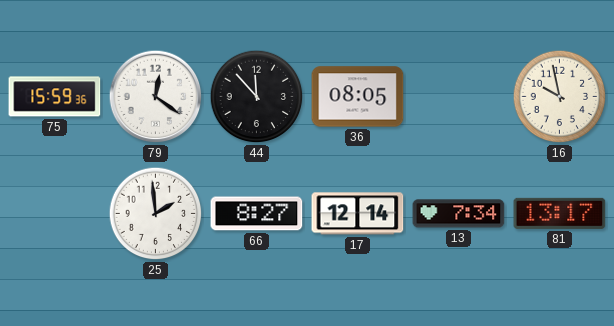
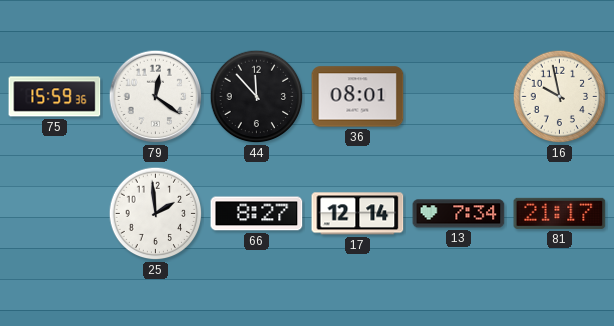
36: 08:05 -> 08:01
81: 13:17 -> 21:17
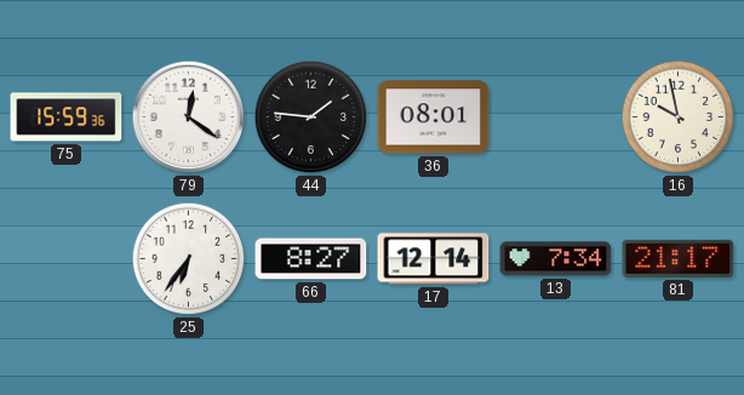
44: 11:53 -> 1:46
25: 1:59 -> 6:36
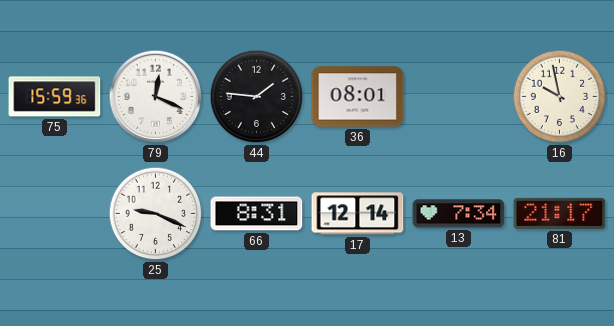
79: 12:21 -> 12:19
25: 6:36 -> 9:19
66: 8:27 -> 8:31
